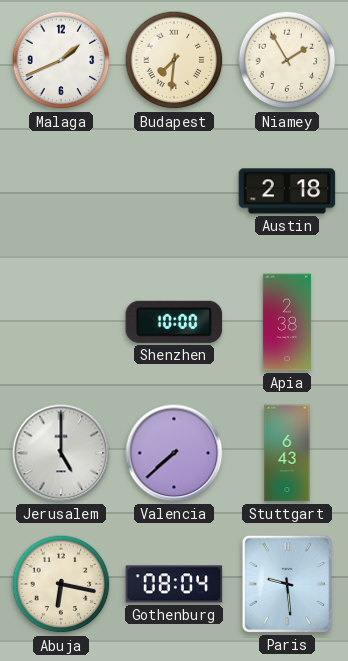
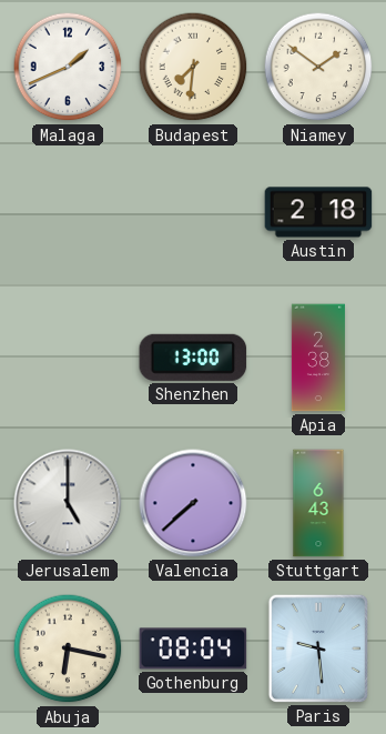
Niamey: 1:55 -> 1:51
Shenzhen: 10:00 -> 13:00
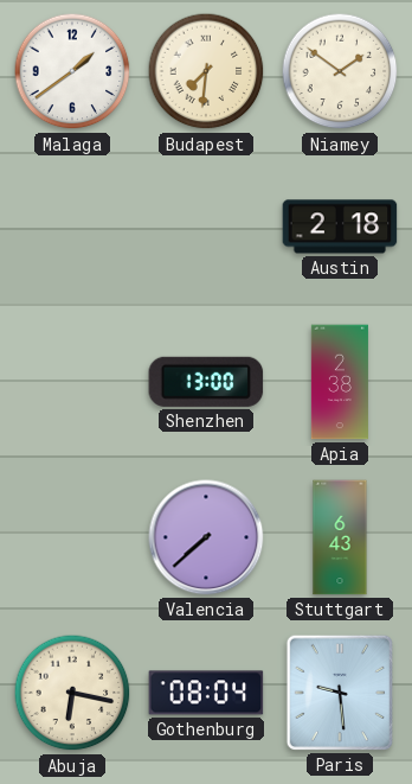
Malaga: 1:41 -> 1:39
Jerusalem: 5:00 -> none
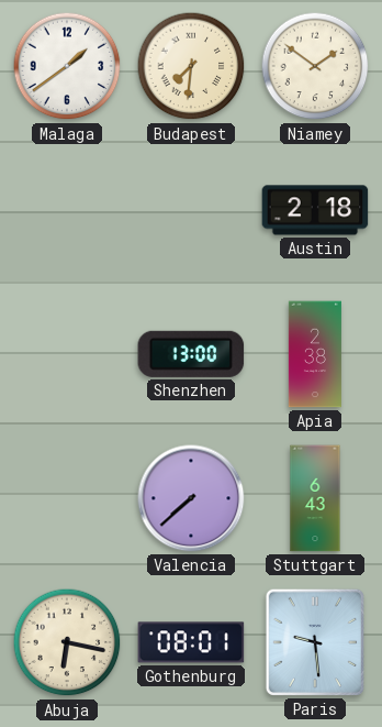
Gothenburg: 08:04 -> 08:01
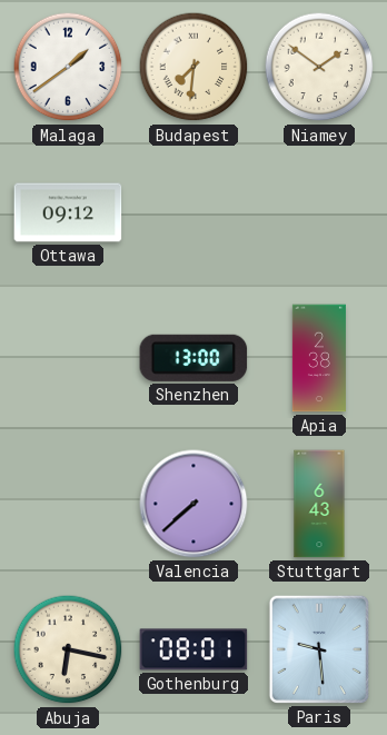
Ottawa: none -> 09:12
Austin: 2:18 -> none
